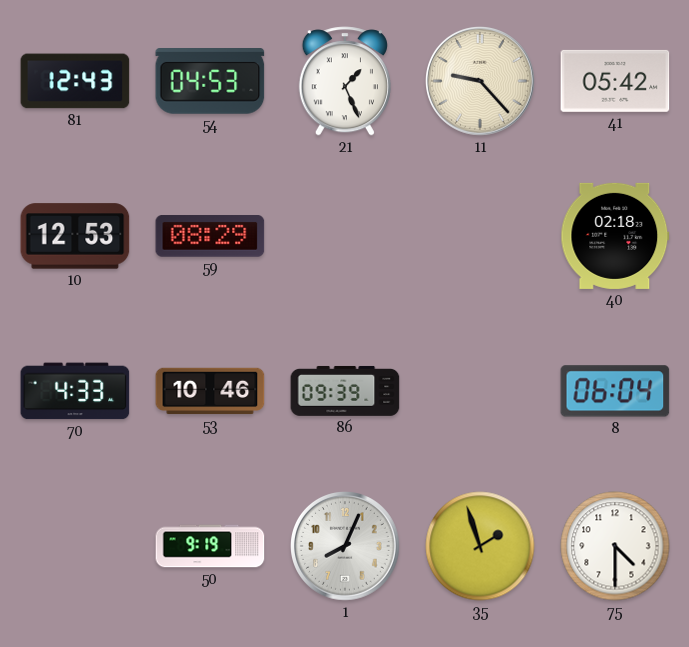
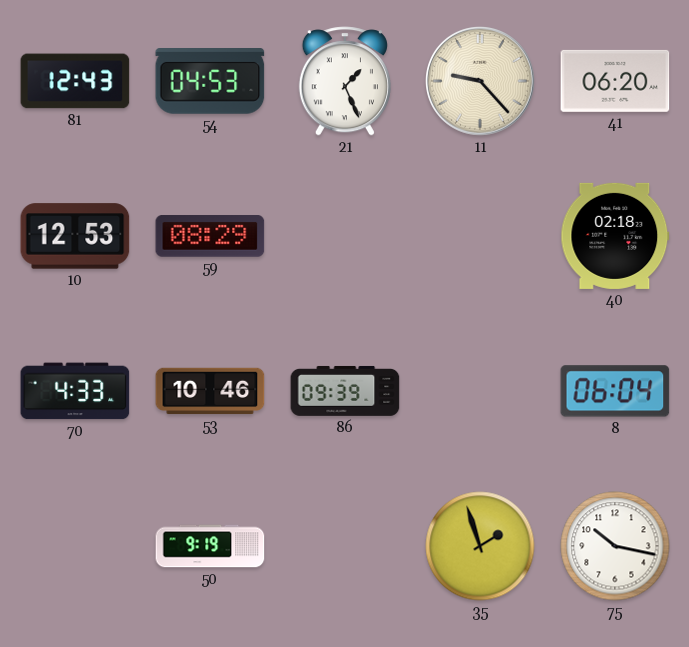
41: 05:42 -> 06:20
1: 8:04 -> none
75: 4:30 -> 10:17
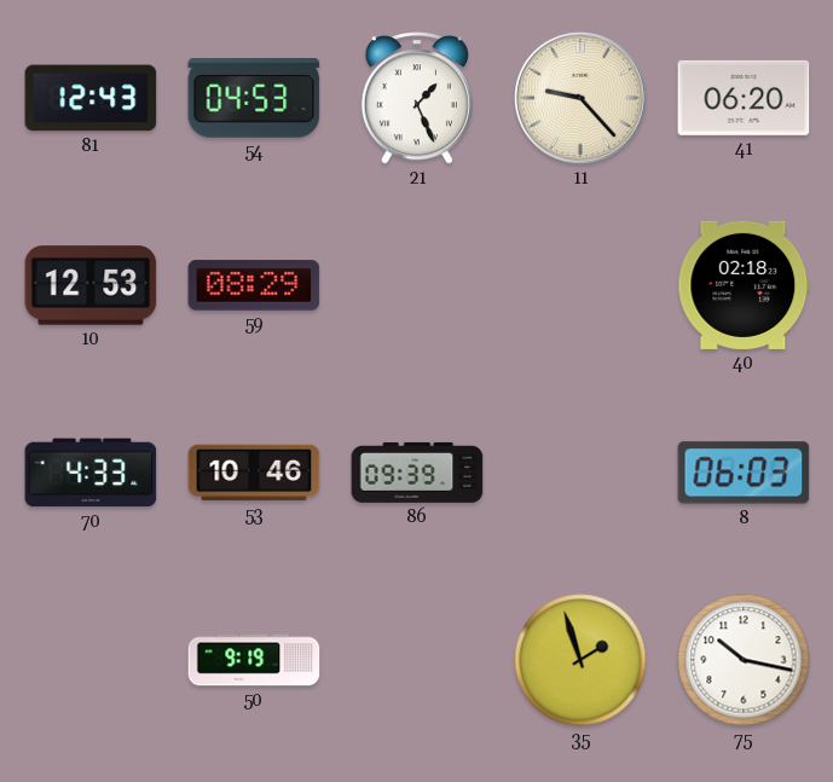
8: 06:04 -> 06:03
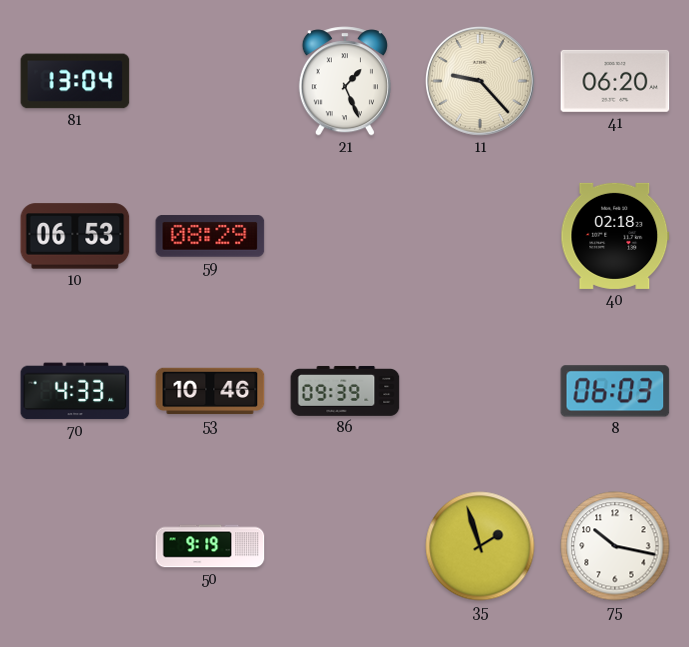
81: 12:43 -> 13:04
54: 04:53 -> none
10: 12:53 -> 06:53
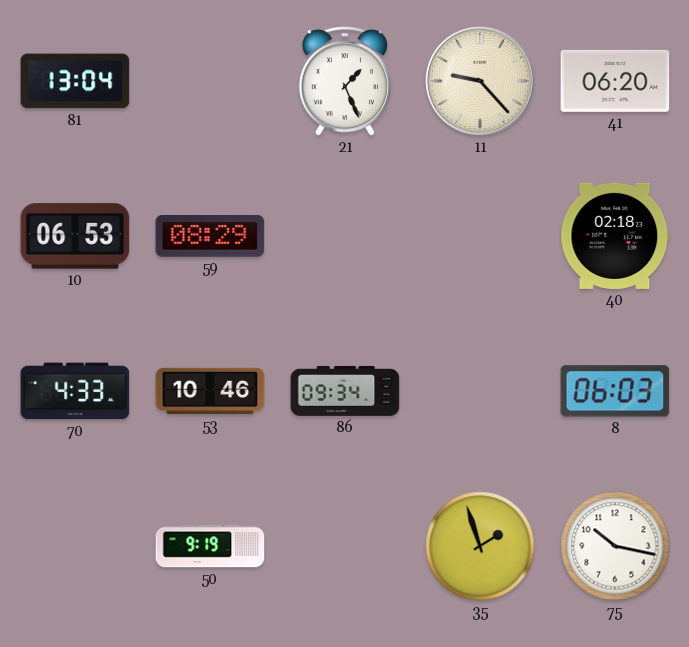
86: 09:39 -> 09:34
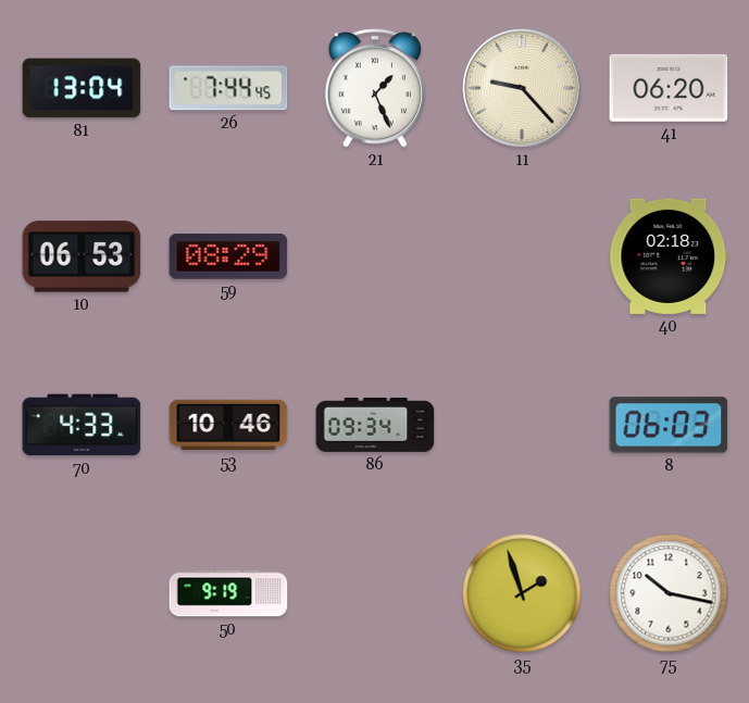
26: none -> 7:44
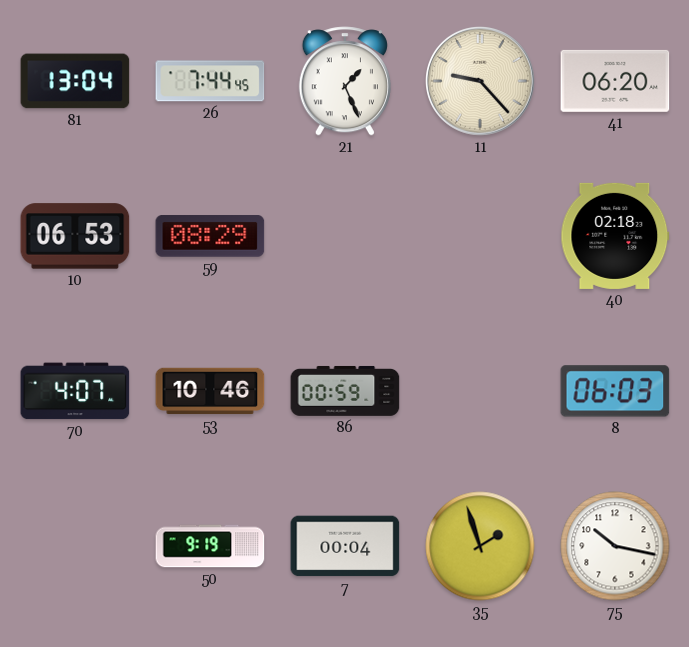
70: 4:33 -> 4:07
86: 09:34 -> 00:59
7: none -> 00:04
